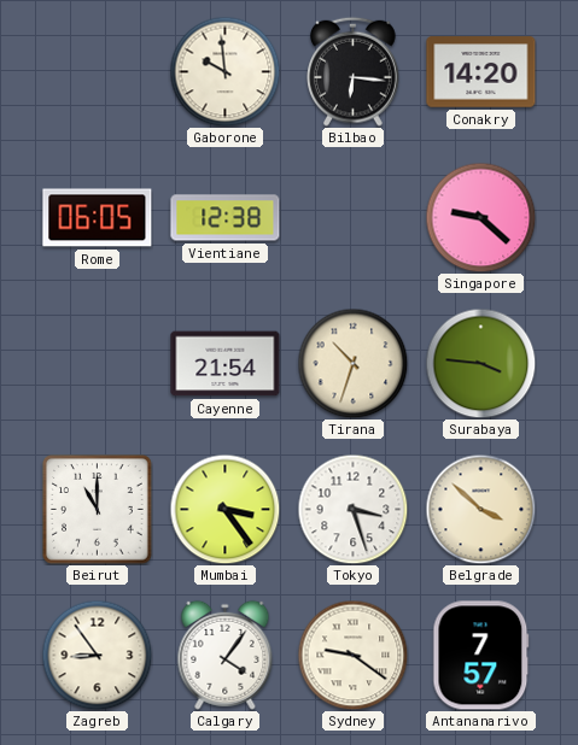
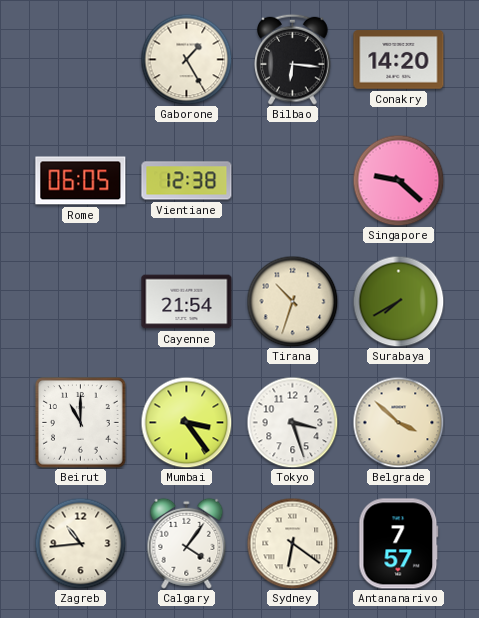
Gaborone: 9:59 -> 1:25
Surabaya: 3:46 -> 7:40
Zagreb: 8:54 -> 10:44
Sydney: 9:21 -> 6:21
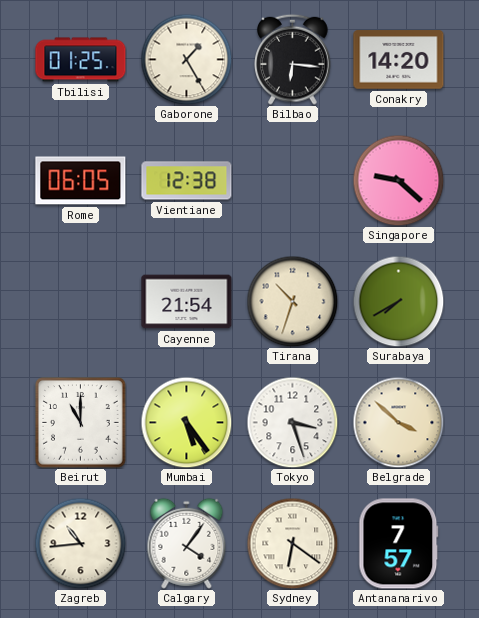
Tbilisi: none -> 01:25
Mumbai: 3:24 -> 5:24
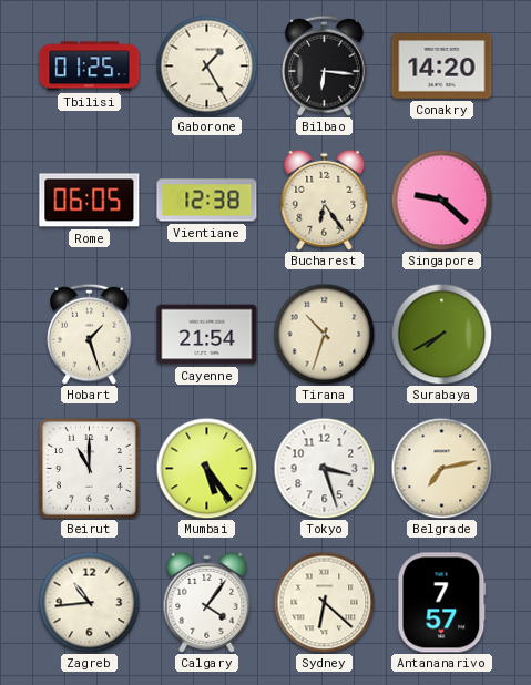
Bucharest: none -> 6:24
Hobart: none -> 1:27
Belgrade: 3:52 -> 7:13
Sydney: 6:21 -> 6:22
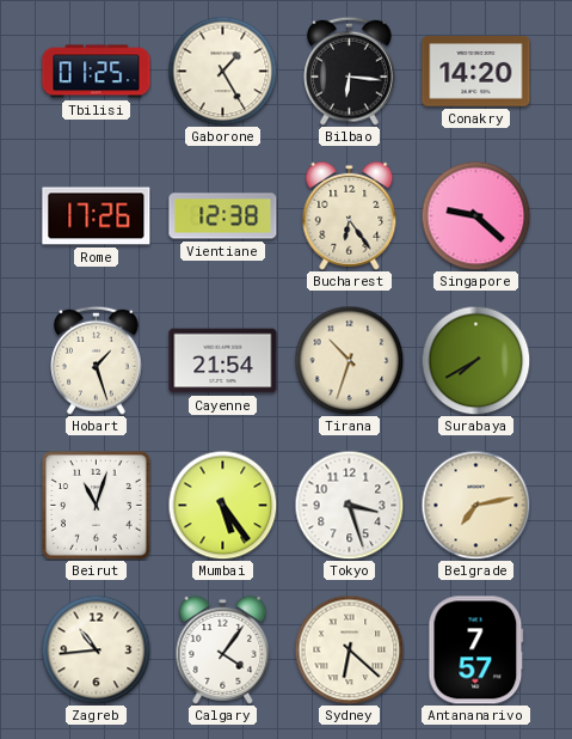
Rome: 06:05 -> 17:26
Beirut: 11:00 -> 11:03
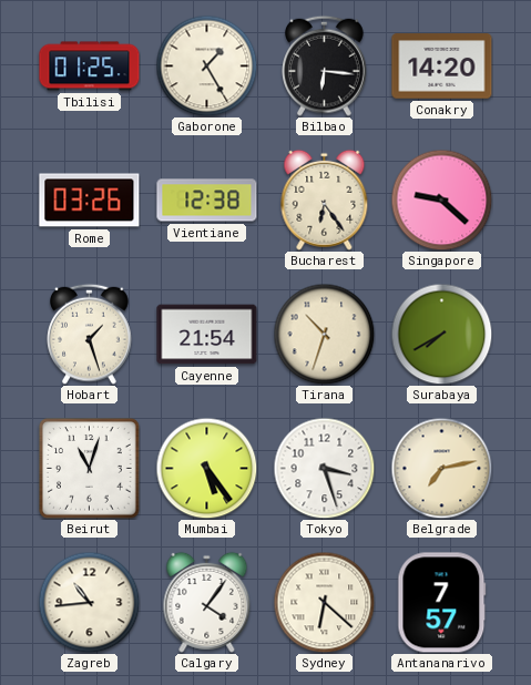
Rome: 17:26 -> 03:26
